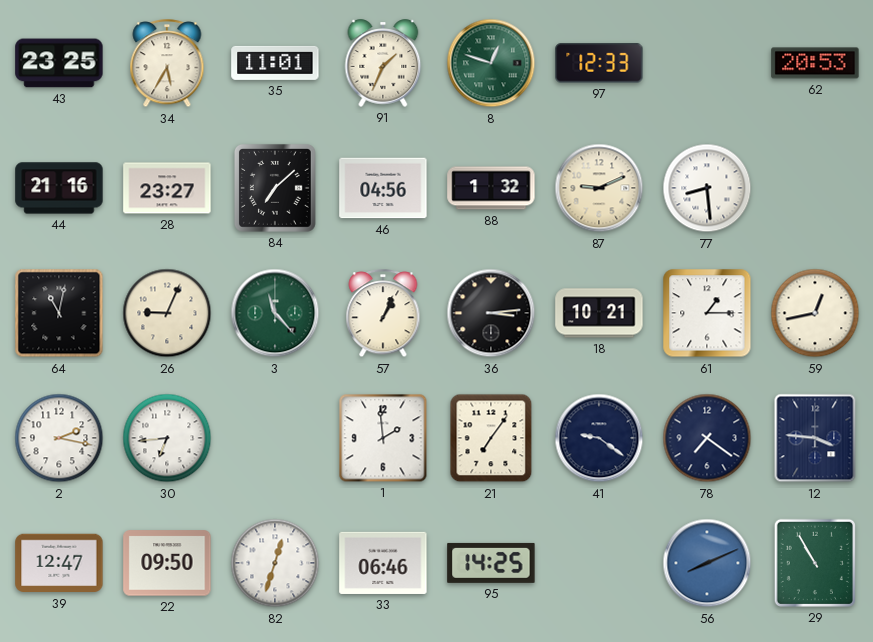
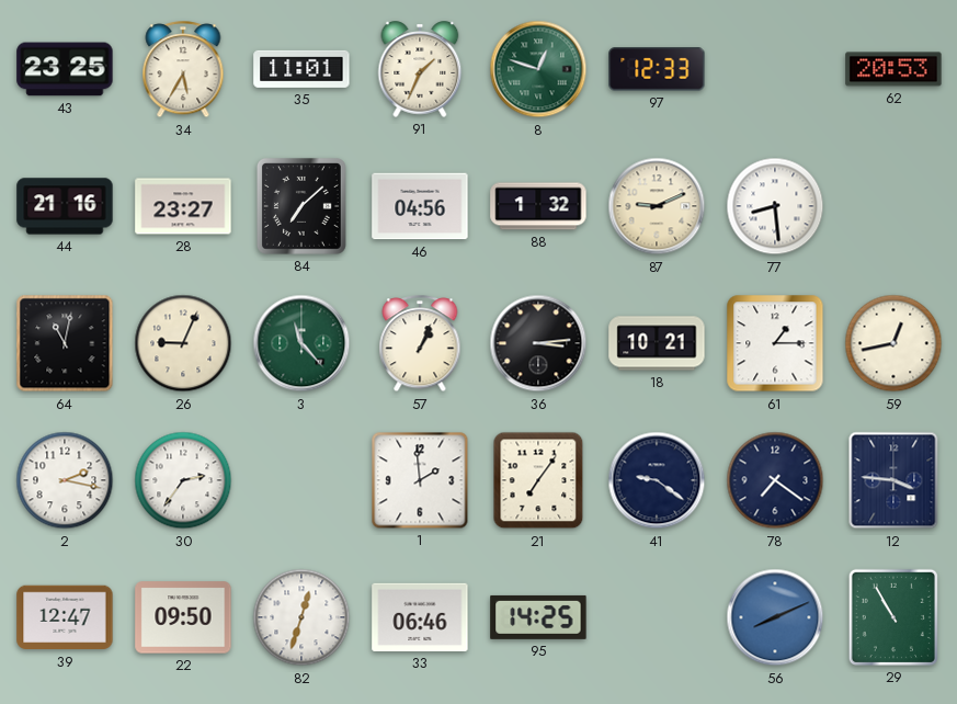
30: 6:44 -> 2:36
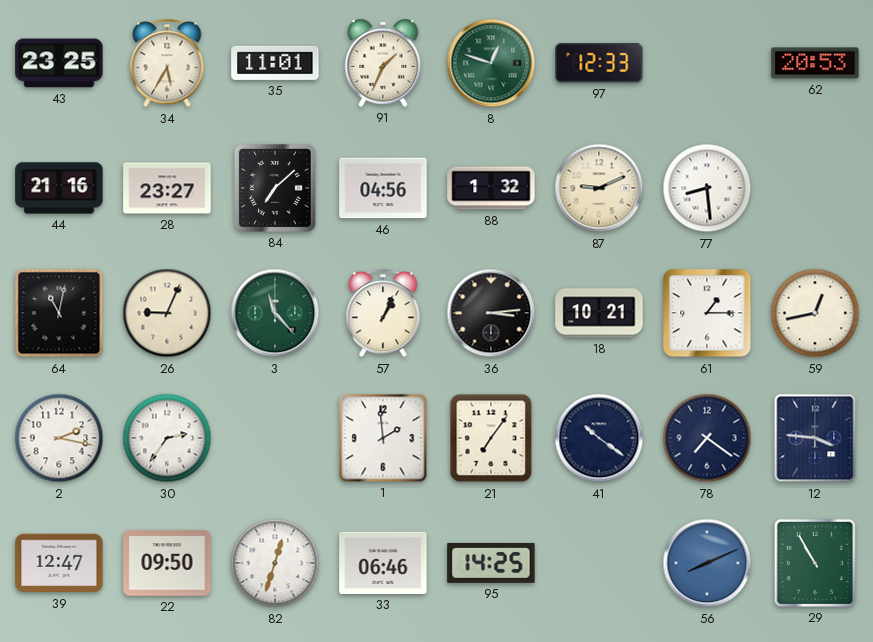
41: 9:21 -> 10:21
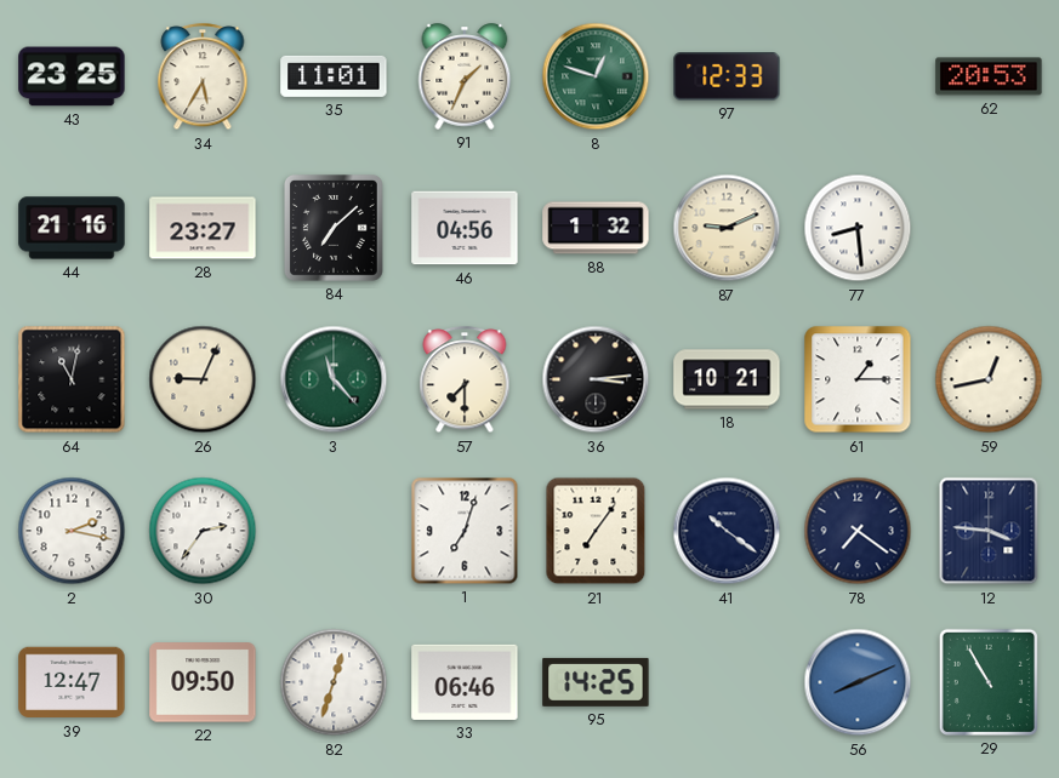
57: 1:04 -> 7:30
1: 1:59 -> 7:03
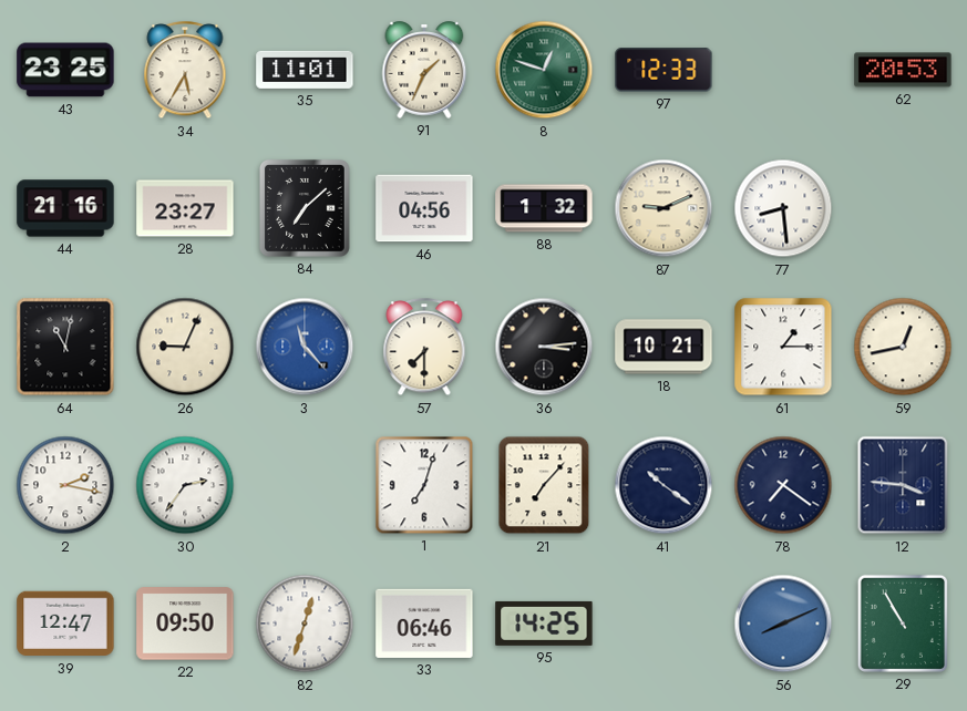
3 dial: green -> blue
21: 7:06 -> 7:07
